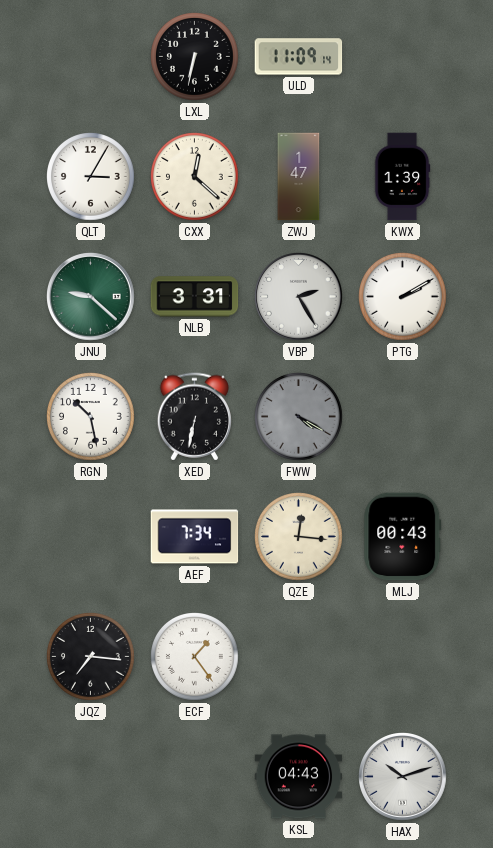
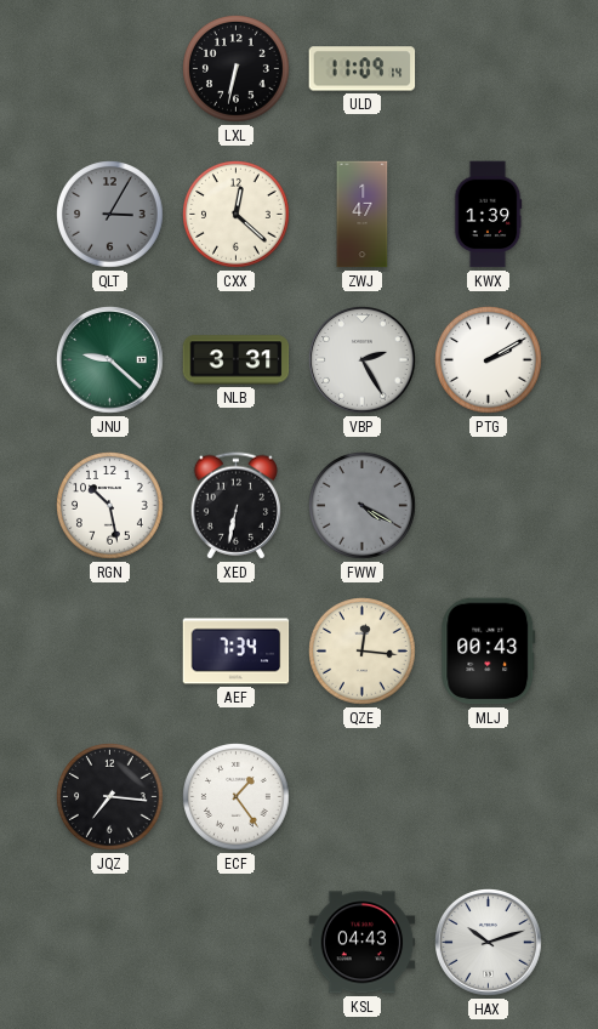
QLT dial: white -> grey
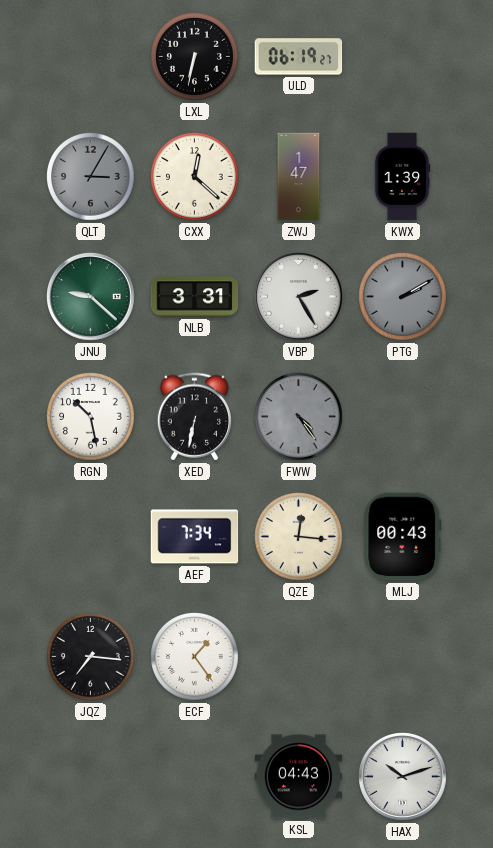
ULD: 11:09 -> 06:19
PTG dial: white -> grey
FWW: 4:20 -> 4:24
